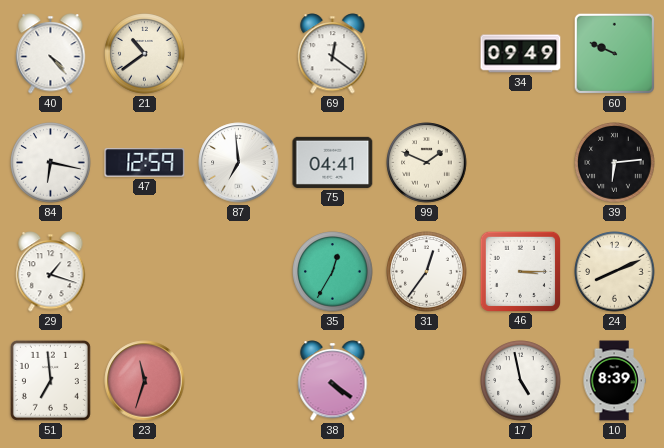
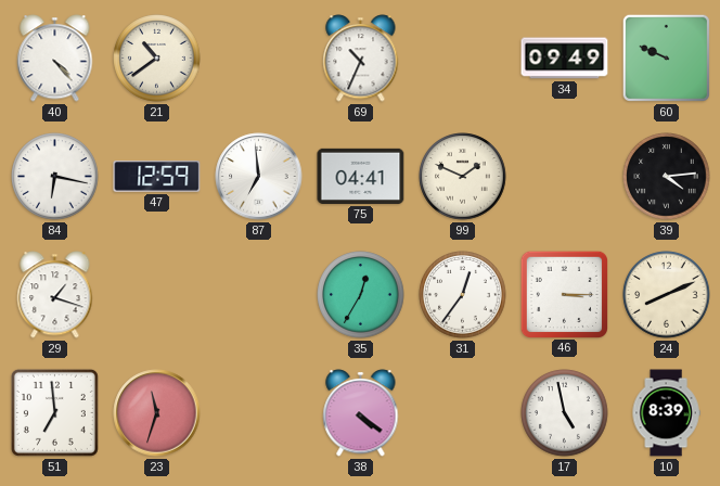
69: 12:21 -> 10:34
39: 6:14 -> 4:14
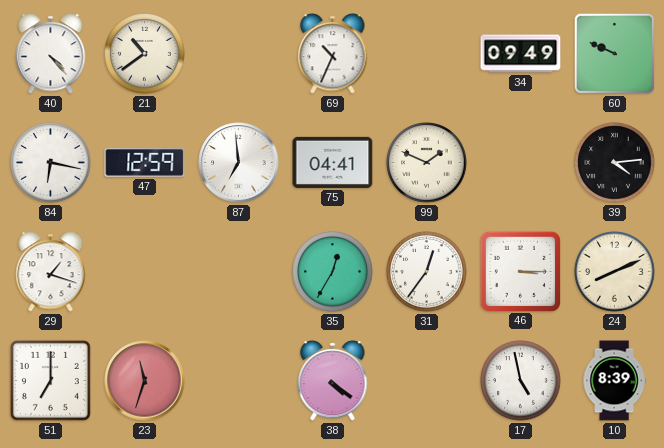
51: 6:59 -> 7:00
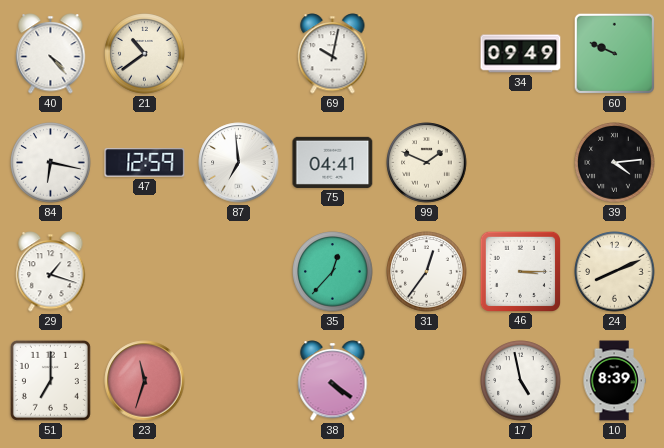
69: 10:34 -> 10:02
35: 12:35 -> 12:37
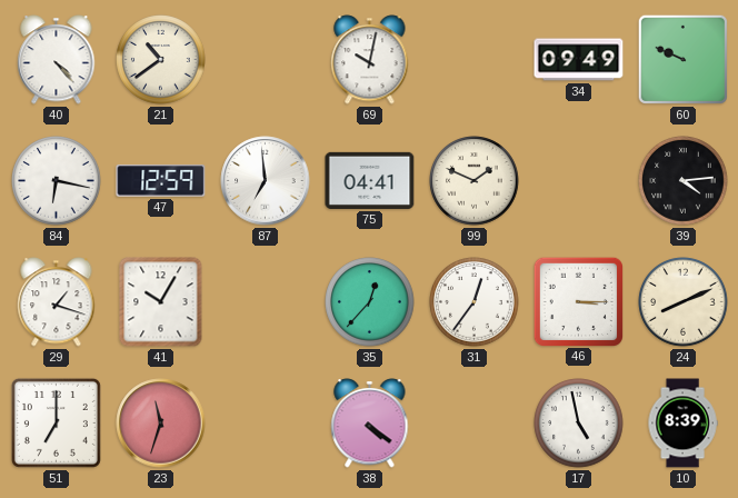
41: none -> 10:05
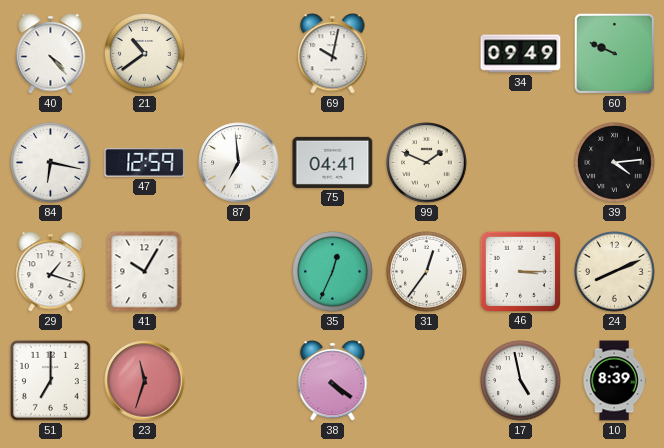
35: 12:37 -> 12:34
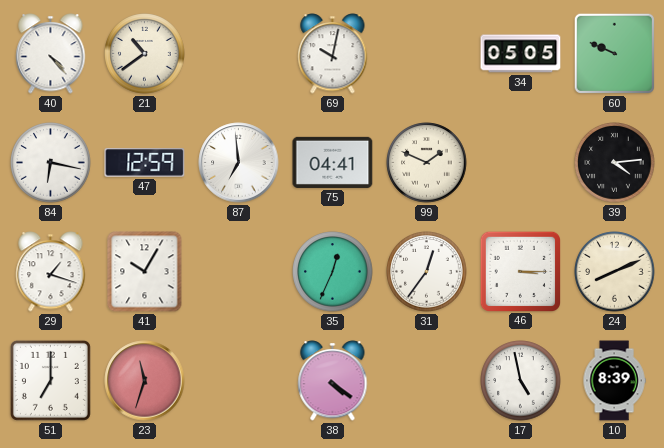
34: 09:49 -> 05:05
